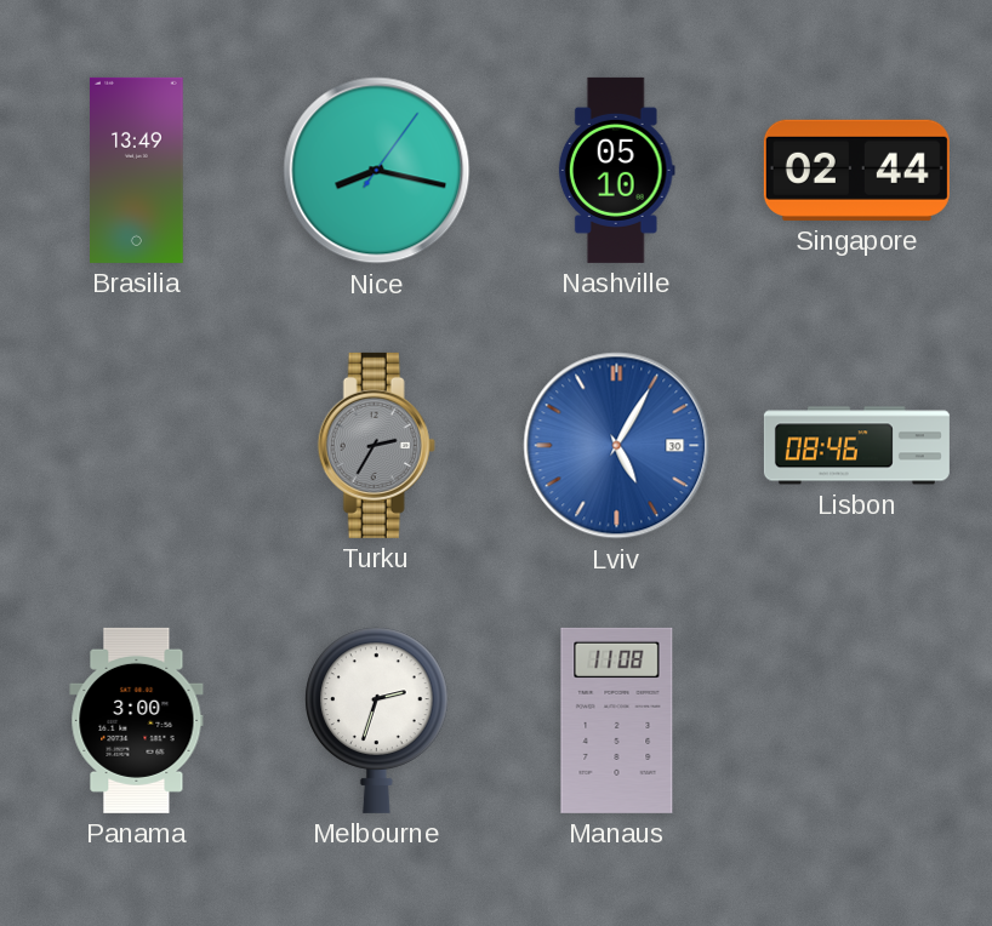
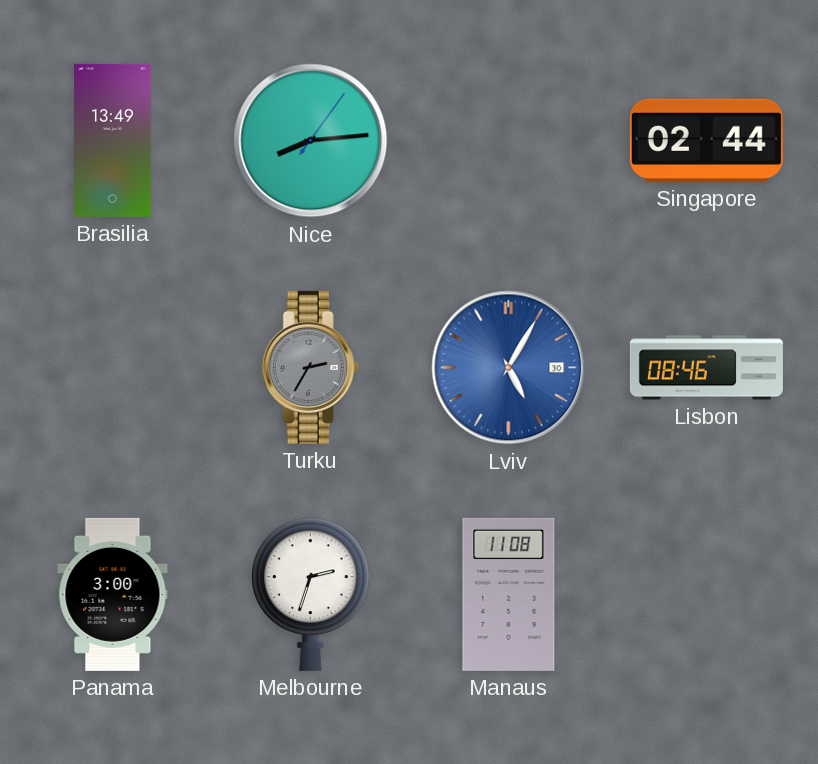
Nice: 8:17 -> 8:14
Nashville: 05:10 -> none
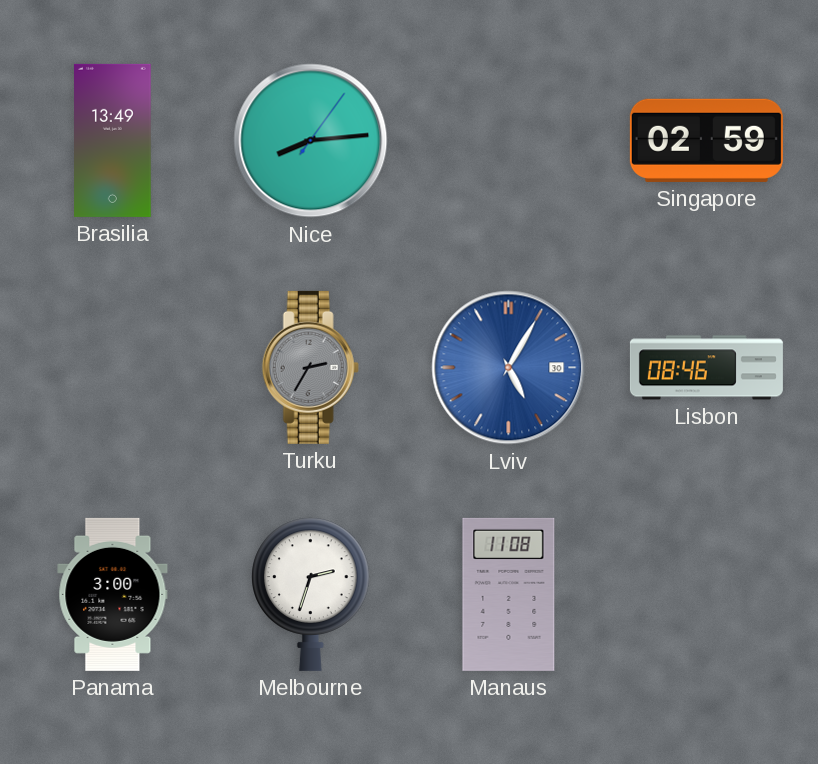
Singapore: 02:44 -> 02:59
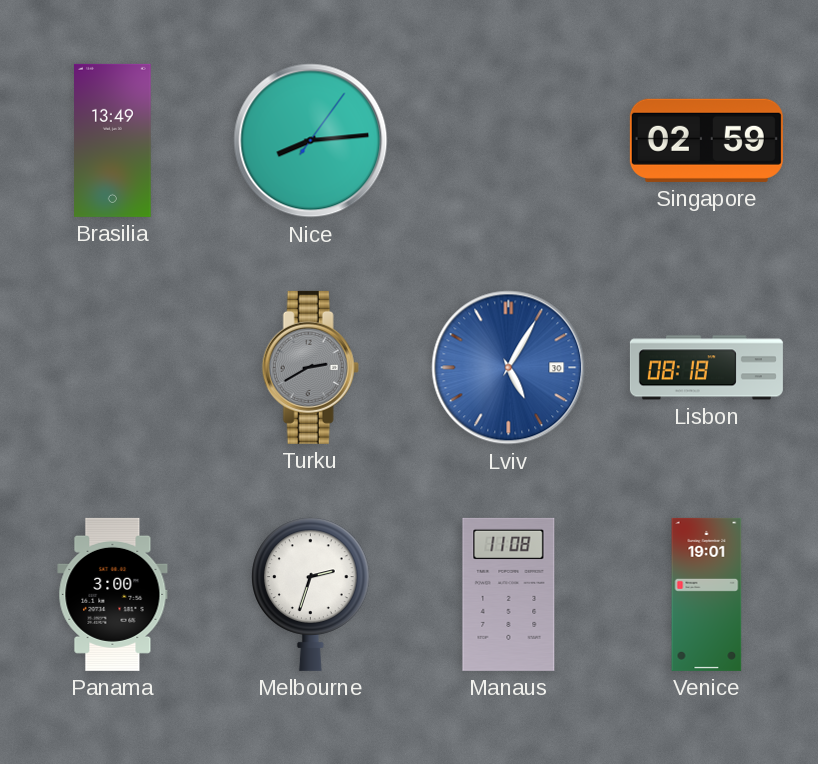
Turku: 2:35 -> 2:40
Lisbon: 08:46 -> 08:18
Venice: none -> 19:01
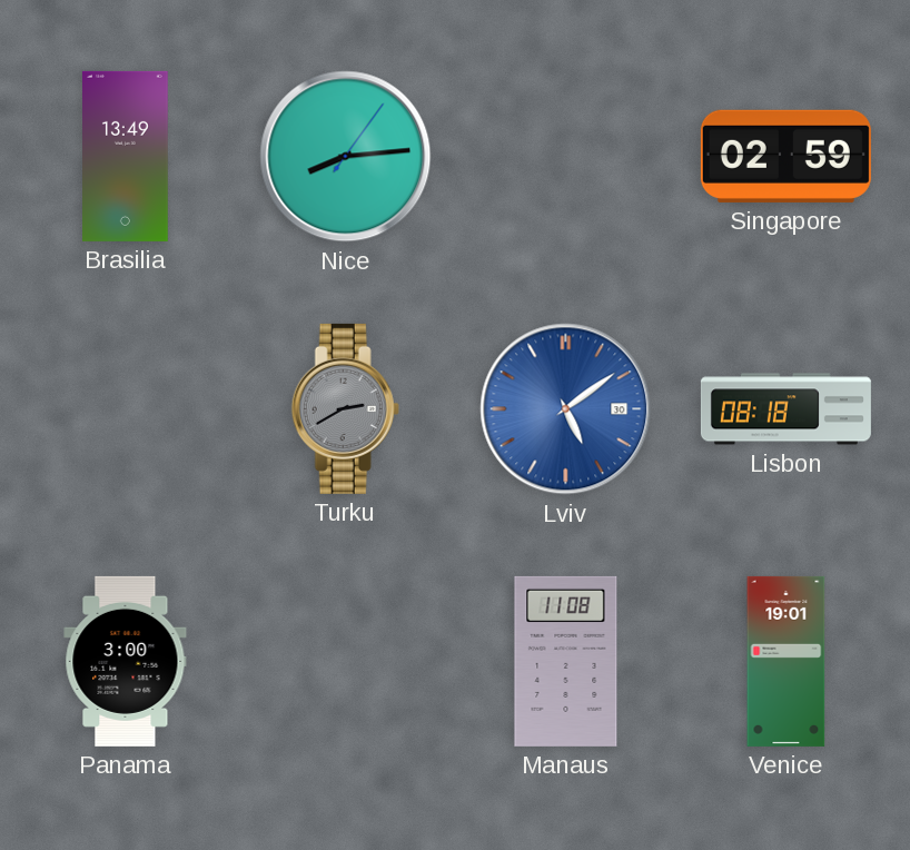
Lviv: 5:05 -> 5:09
Melbourne: 2:33 -> none
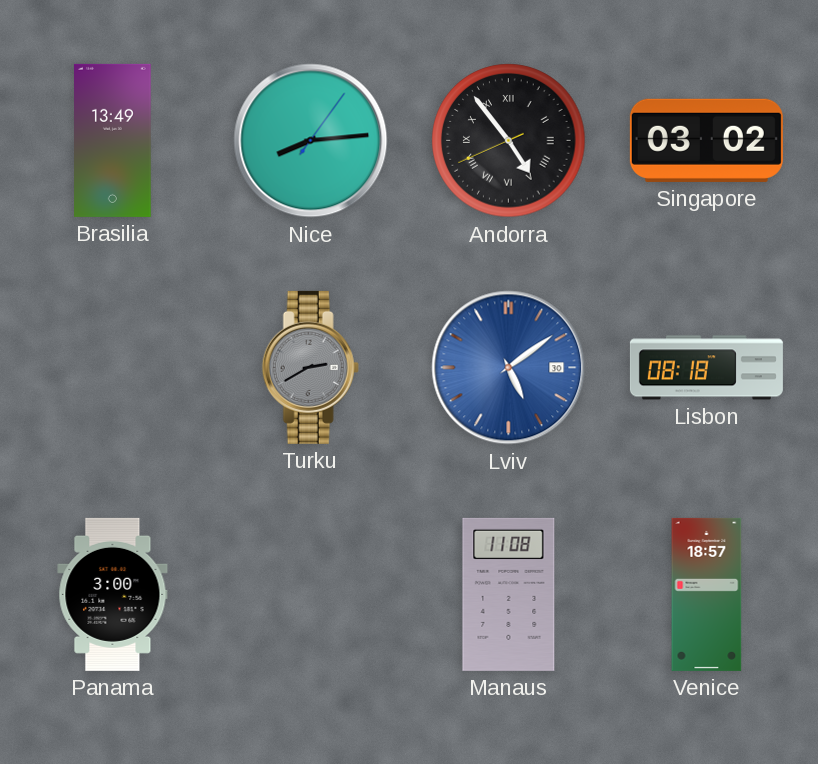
Andorra: none -> 4:53
Singapore: 02:59 -> 03:02
Venice: 19:01 -> 18:57
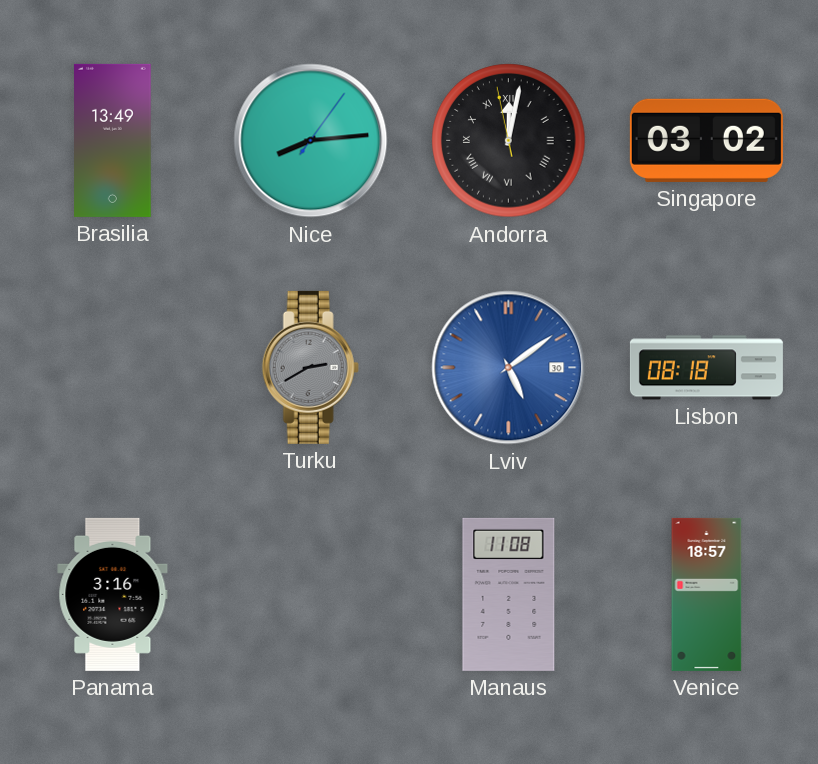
Andorra: 4:53 -> 12:01
Panama: 3:00 -> 3:16
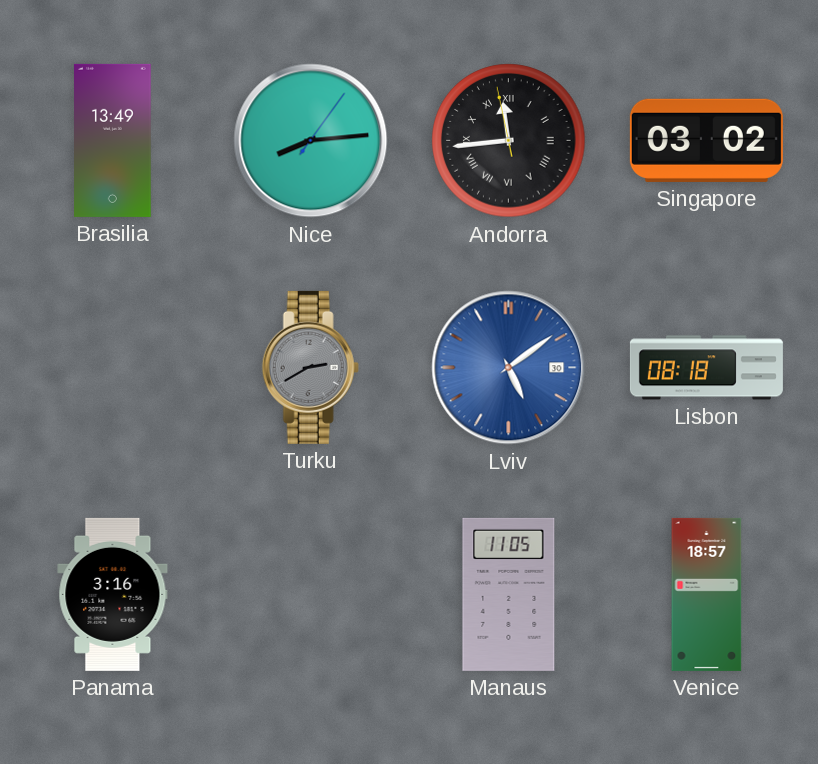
Andorra: 12:01 -> 11:43
Manaus: 11:08 -> 11:05
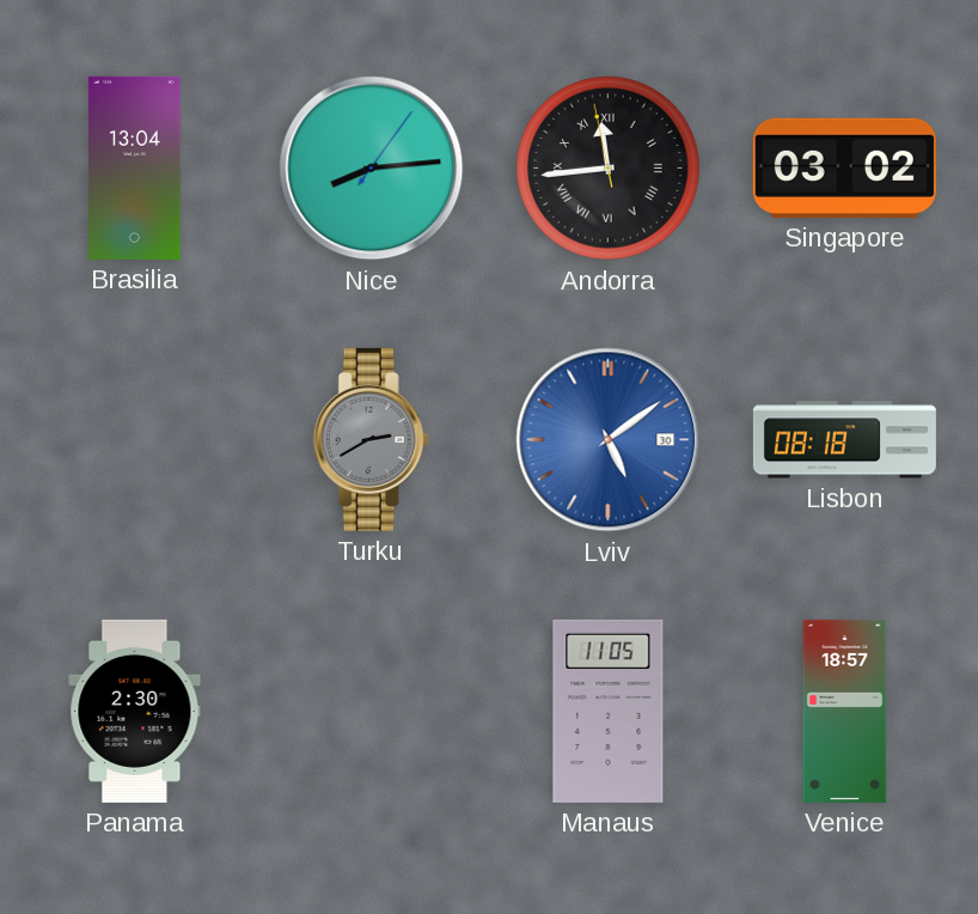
Brasilia: 13:49 -> 13:04
Panama: 3:16 -> 2:30
